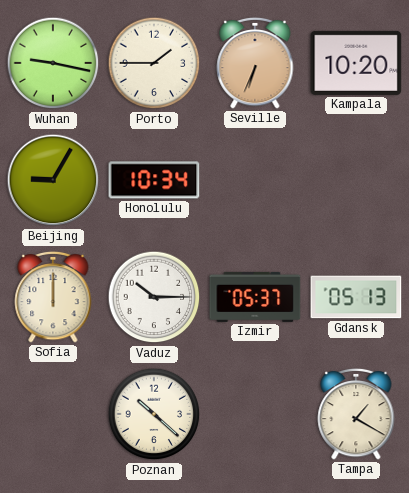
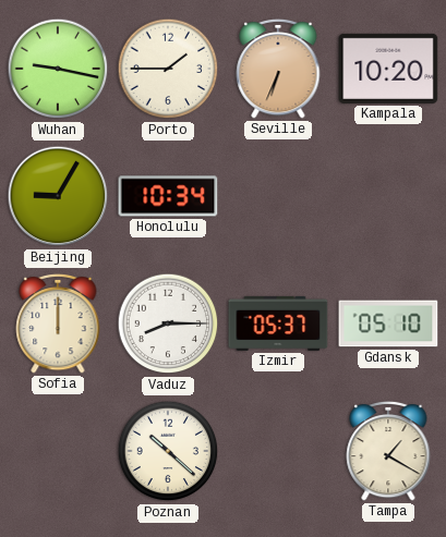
Vaduz: 10:15 -> 8:15
Gdansk: 05:13 -> 05:10
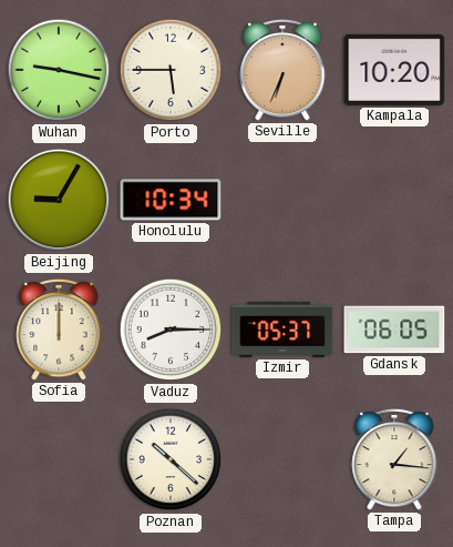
Porto: 1:45 -> 5:45
Gdansk: 05:10 -> 06:05
Tampa: 1:20 -> 1:16
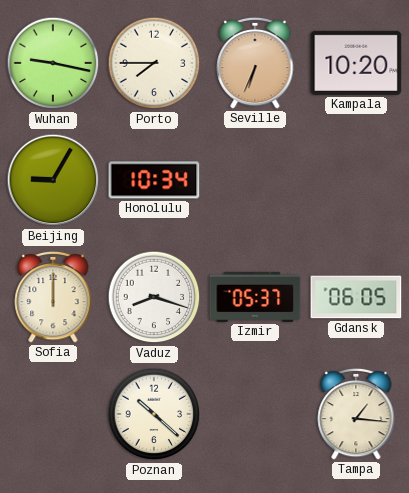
Porto: 5:45 -> 7:45
Vaduz: 8:15 -> 8:18
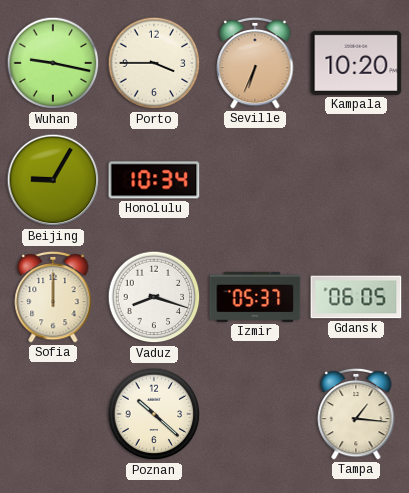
Porto: 7:45 -> 3:45
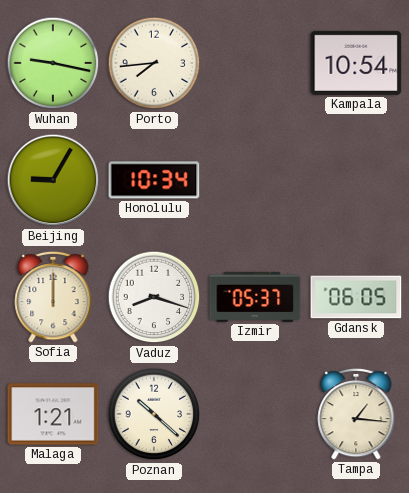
Porto: 3:45 -> 7:44
Seville: 6:34 -> none
Kampala: 10:20 -> 10:54
Malaga: none -> 1:21
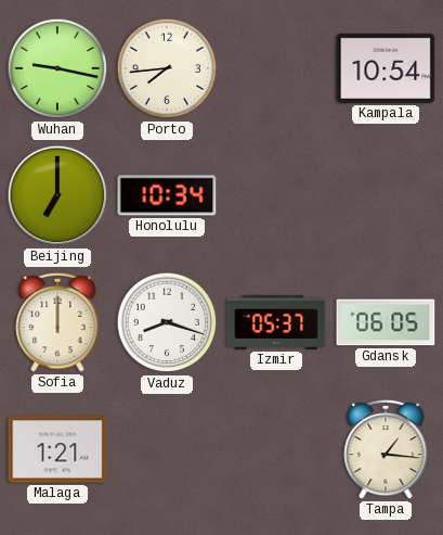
Beijing: 9:05 -> 7:00
Poznan: 10:22 -> none
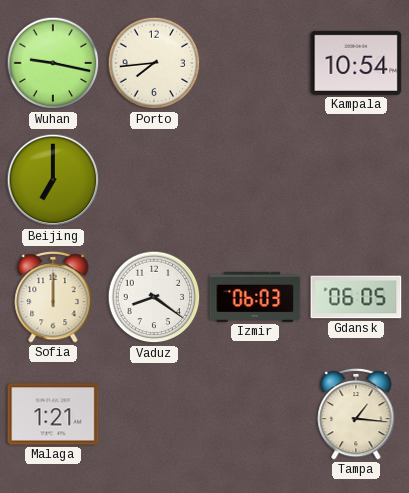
Honolulu: 10:34 -> none
Vaduz: 8:18 -> 8:21
Izmir: 05:37 -> 06:03
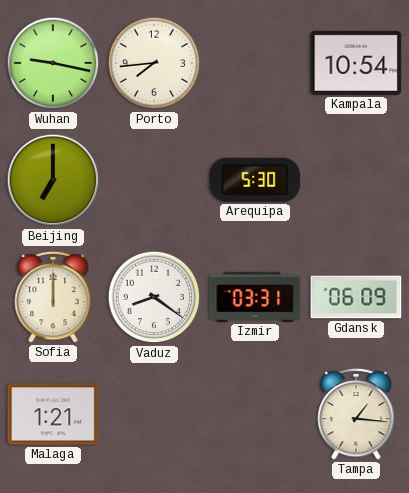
Arequipa: none -> 5:30
Izmir: 06:03 -> 03:31
Gdansk: 06:05 -> 06:09
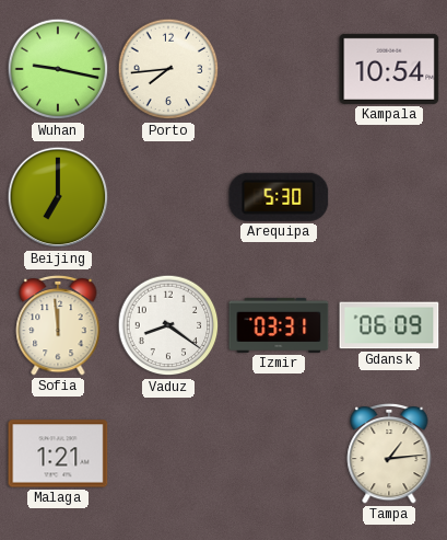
Sofia: 12:00 -> 11:59
Tampa: 1:16 -> 1:14
